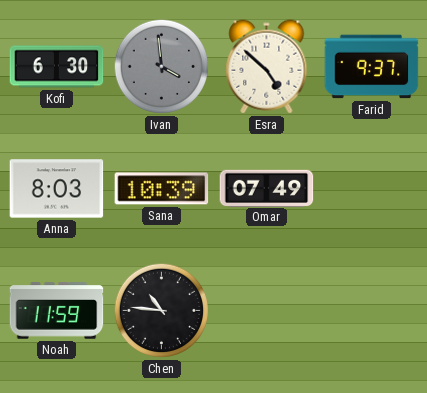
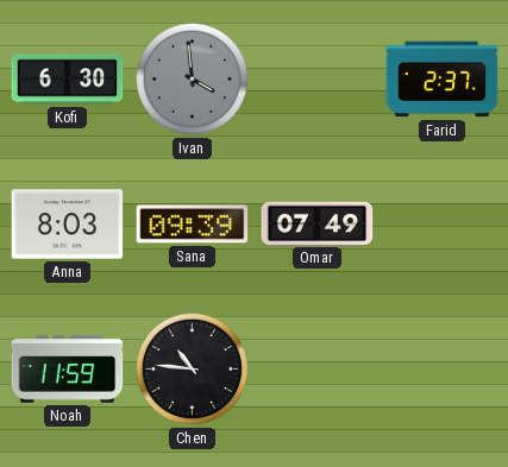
Esra: 4:52 -> none
Farid: 9:37 -> 2:37
Sana: 10:39 -> 09:39
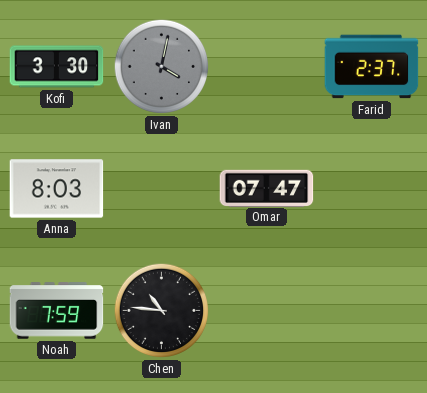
Kofi: 6:30 -> 3:30
Ivan: 3:59 -> 4:02
Sana: 09:39 -> none
Omar: 07:49 -> 07:47
Noah: 11:59 -> 7:59
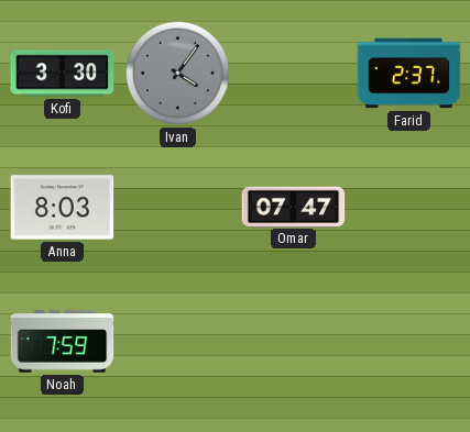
Ivan: 4:02 -> 4:06
Chen: 10:46 -> none
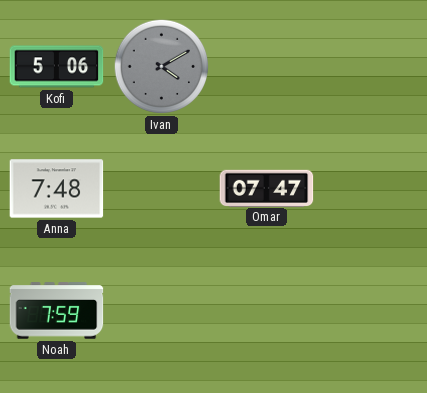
Kofi: 3:30 -> 5:06
Ivan: 4:06 -> 4:10
Farid: 2:37 -> none
Anna: 8:03 -> 7:48
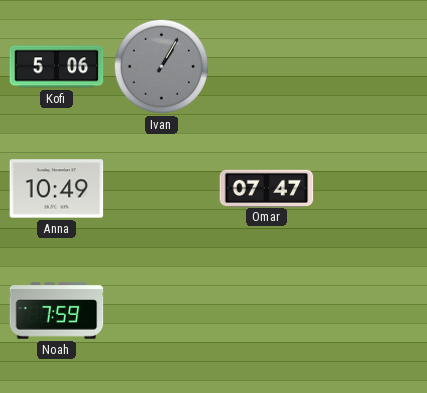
Ivan: 4:10 -> 1:05
Anna: 7:48 -> 10:49
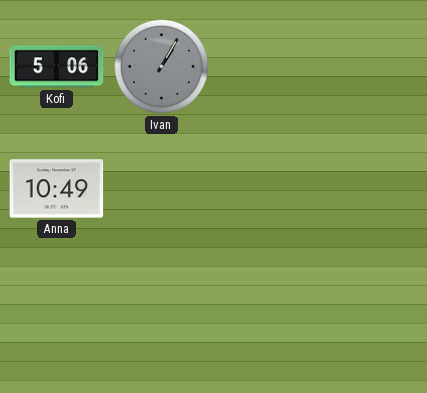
Omar: 07:47 -> none
Noah: 7:59 -> none
